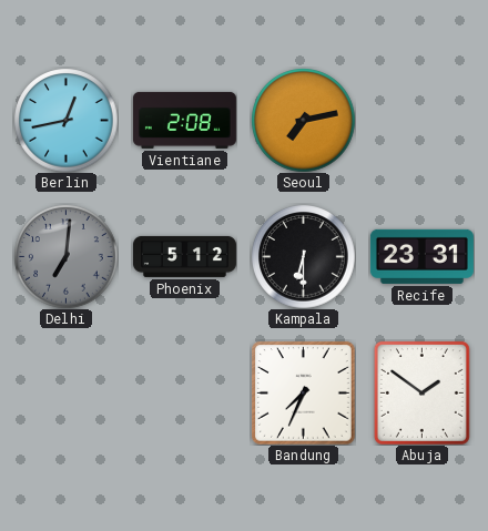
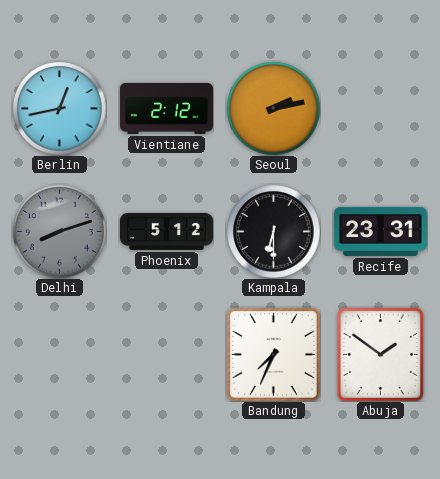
Vientiane: 2:08 -> 2:12
Seoul: 7:13 -> 2:13
Delhi: 7:01 -> 8:12
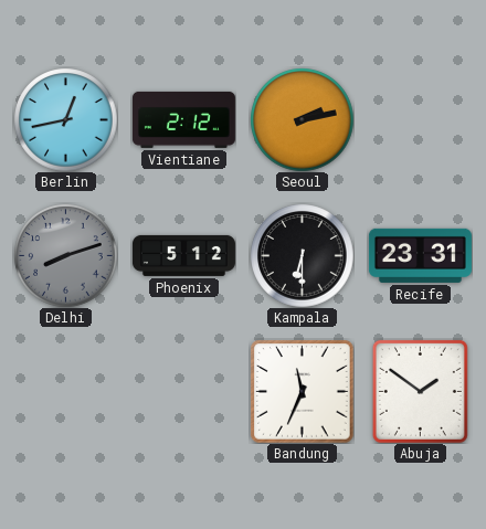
Bandung: 7:34 -> 11:34
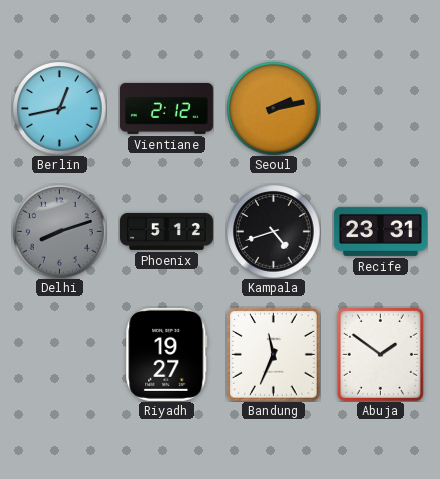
Kampala: 6:30 -> 4:42
Riyadh: none -> 19:27
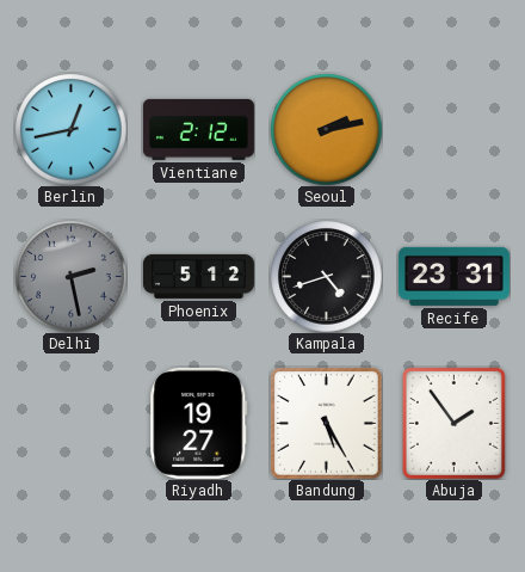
Delhi: 8:12 -> 2:28
Bandung: 11:34 -> 5:25
Abuja: 1:51 -> 1:54
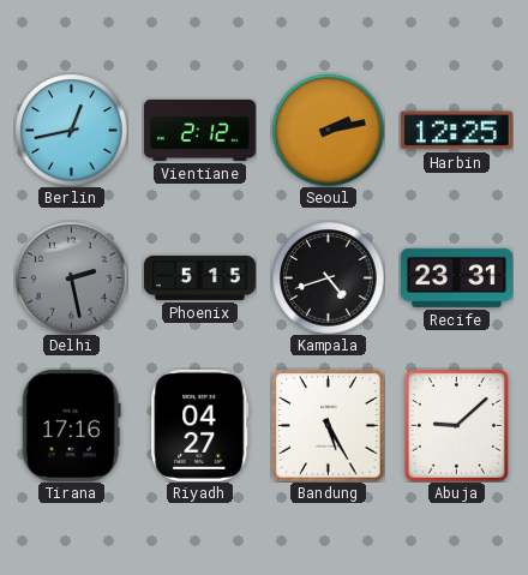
Harbin: none -> 12:25
Phoenix: 5:12 -> 5:15
Tirana: none -> 17:16
Riyadh: 19:27 -> 04:27
Abuja: 1:54 -> 9:08
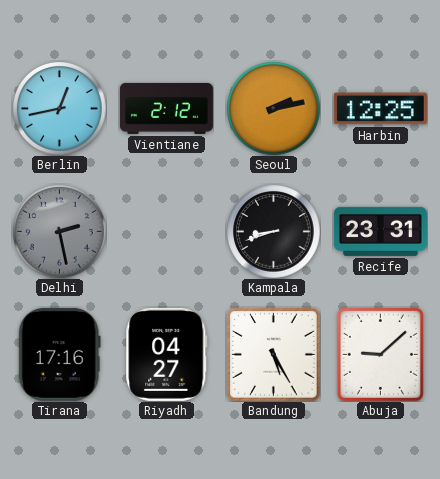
Phoenix: 5:15 -> none
Kampala: 4:42 -> 8:42
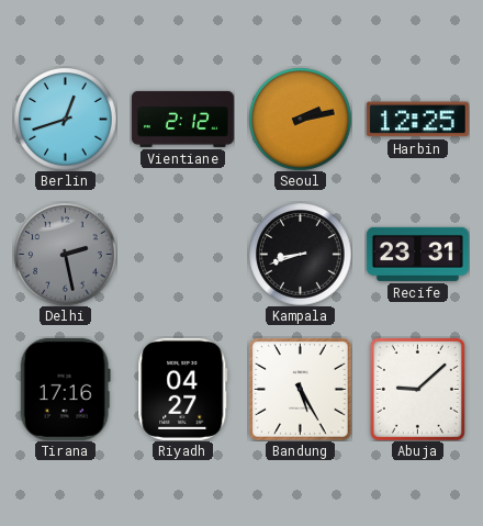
Berlin: 12:43 -> 12:42
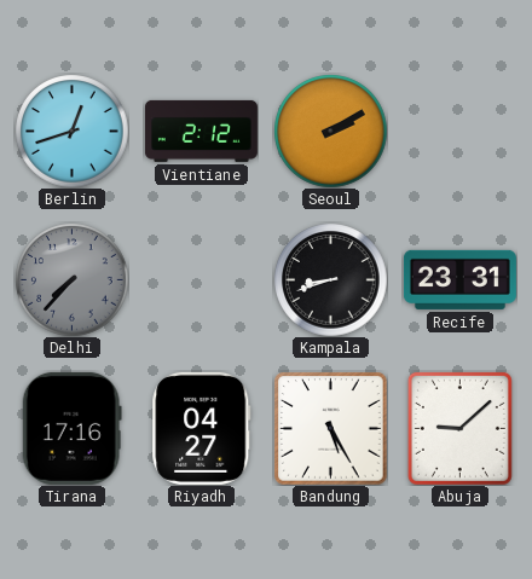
Seoul: 2:13 -> 2:10
Harbin: 12:25 -> none
Delhi: 2:28 -> 7:37
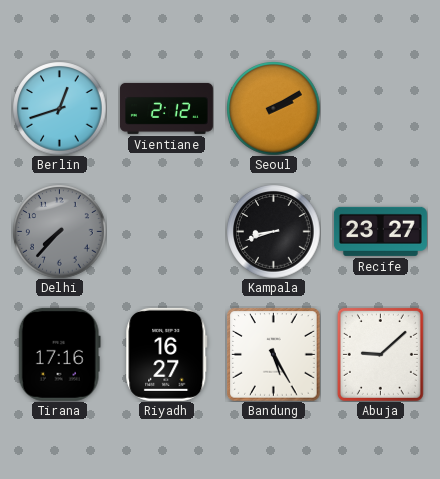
Recife: 23:31 -> 23:27
Riyadh: 04:27 -> 16:27
